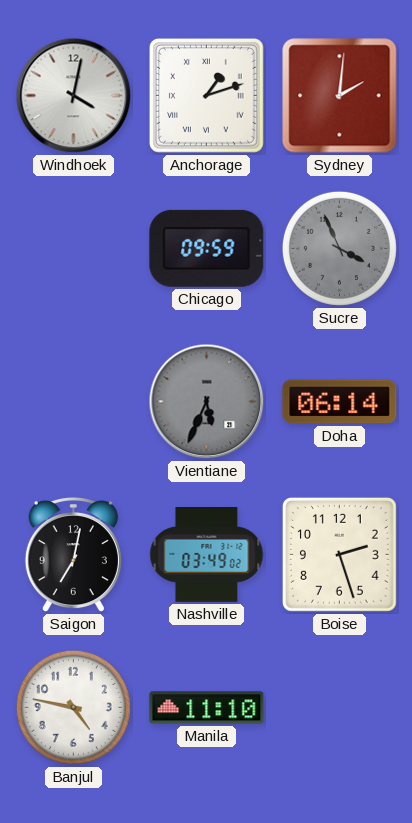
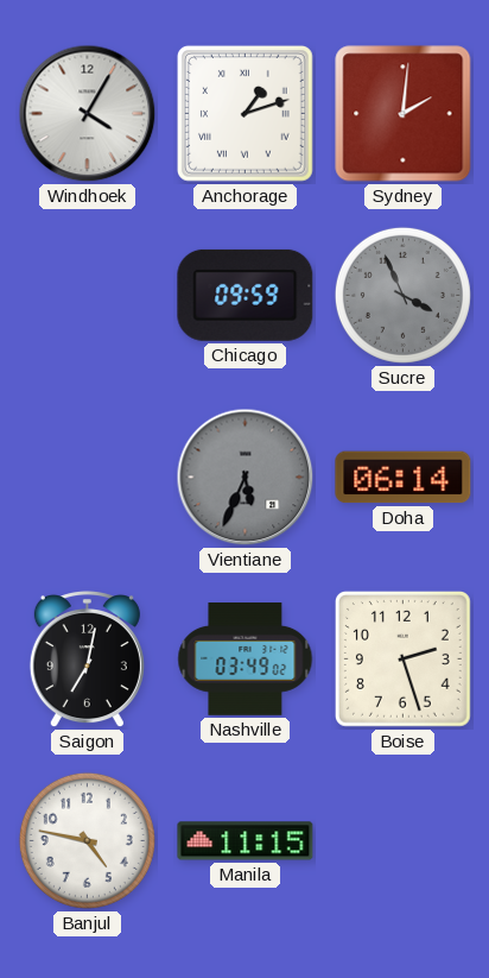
Windhoek: 4:02 -> 4:05
Manila: 11:10 -> 11:15
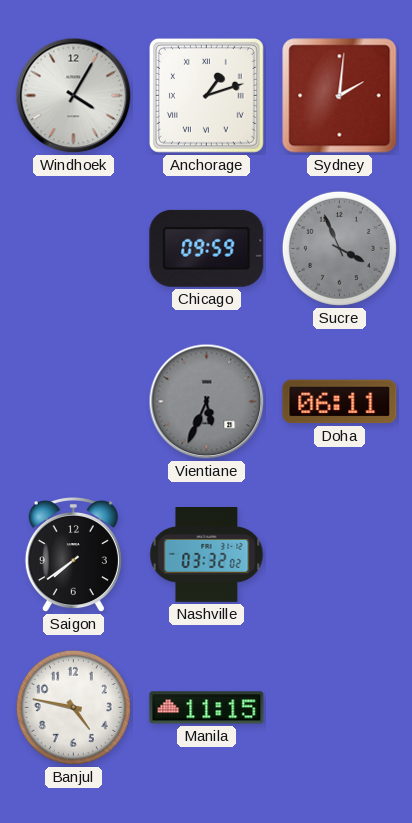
Doha: 06:14 -> 06:11
Saigon: 7:02 -> 7:39
Nashville: 03:49 -> 03:32
Boise: 2:27 -> none
